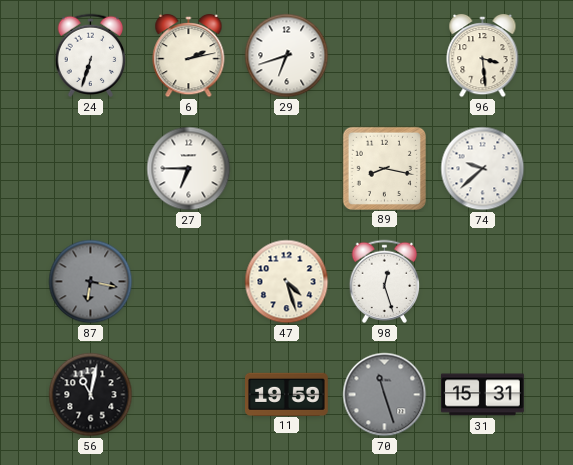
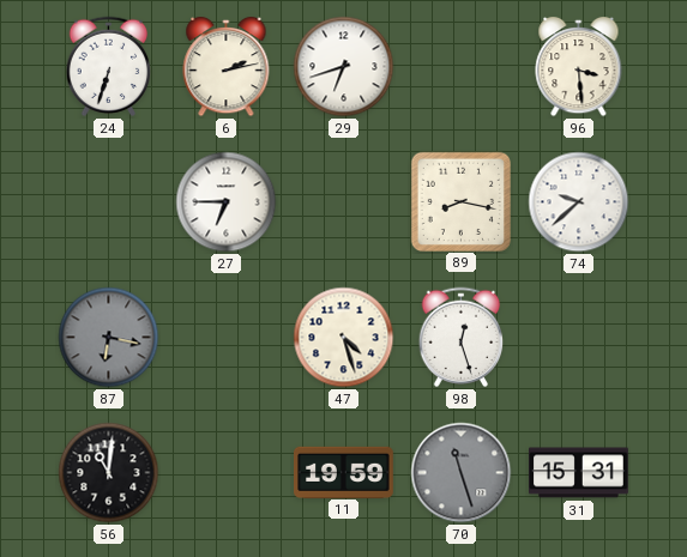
56: 11:02 -> 11:01
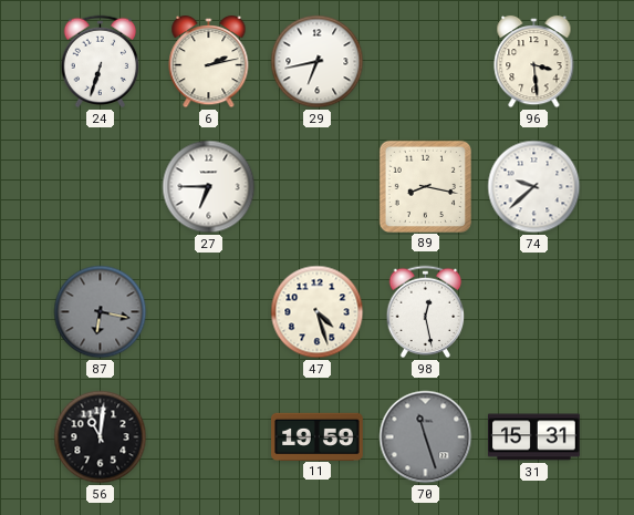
29: 6:42 -> 6:43
98: 12:27 -> 12:28
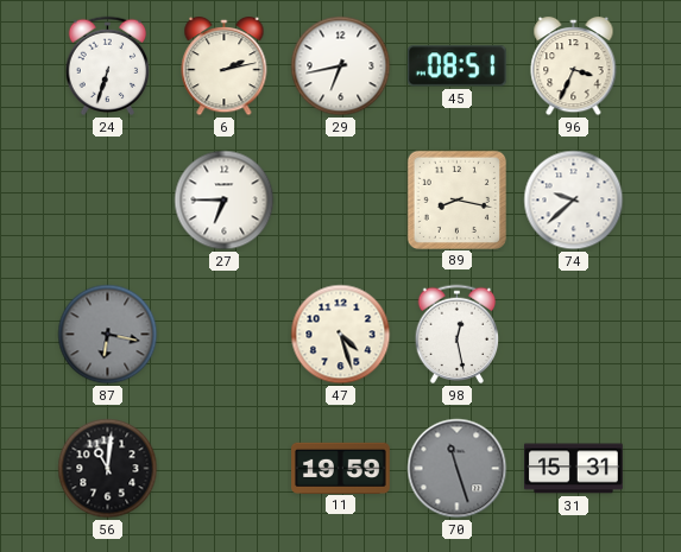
45: none -> 08:51
96: 3:29 -> 3:34
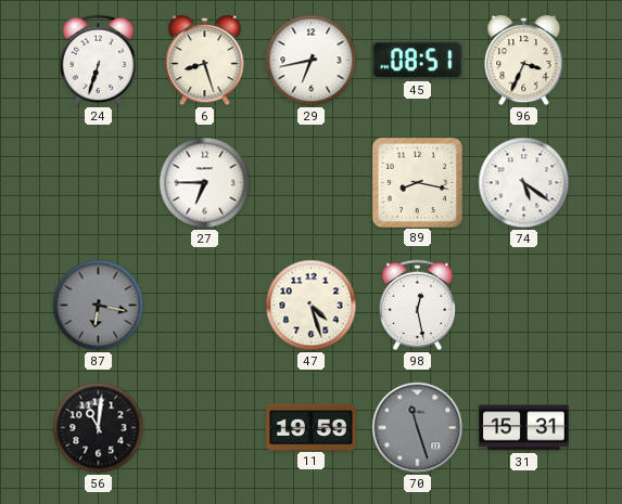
6: 2:13 -> 8:27
74: 9:38 -> 5:21
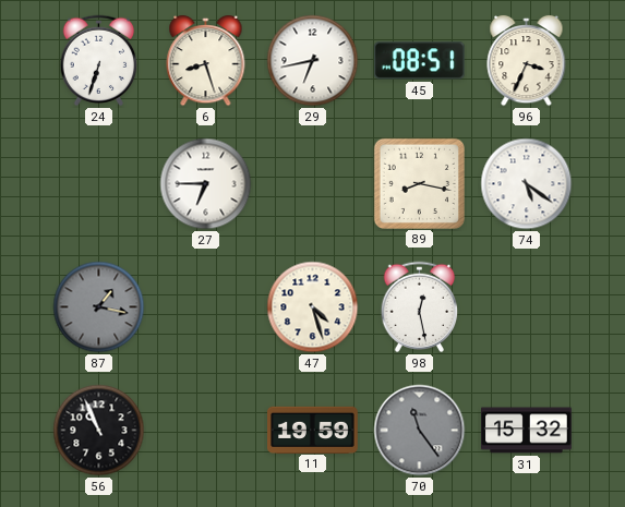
87: 6:17 -> 1:17
56: 11:01 -> 10:56
70: 11:27 -> 11:24
31: 15:31 -> 15:32
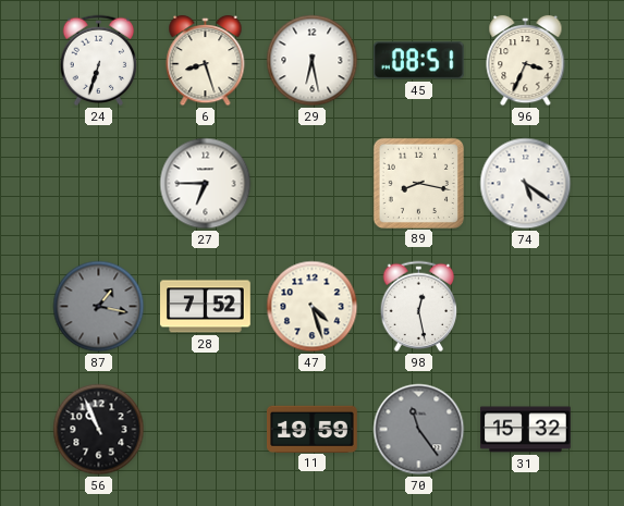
29: 6:43 -> 6:28
28: none -> 7:52
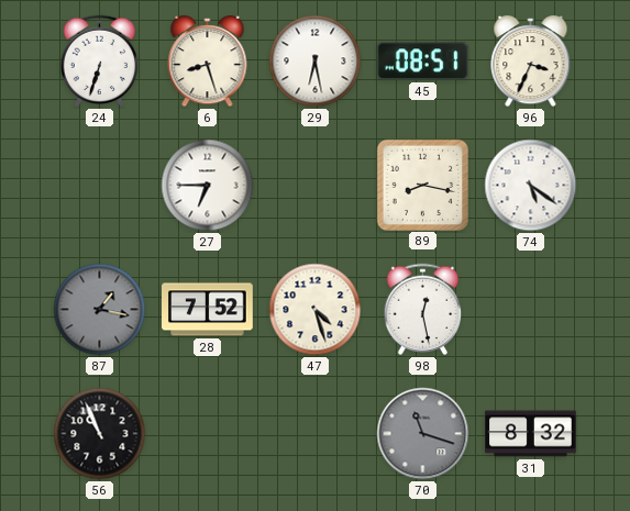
11: 19:59 -> none
70: 11:24 -> 11:18
31: 15:32 -> 8:32
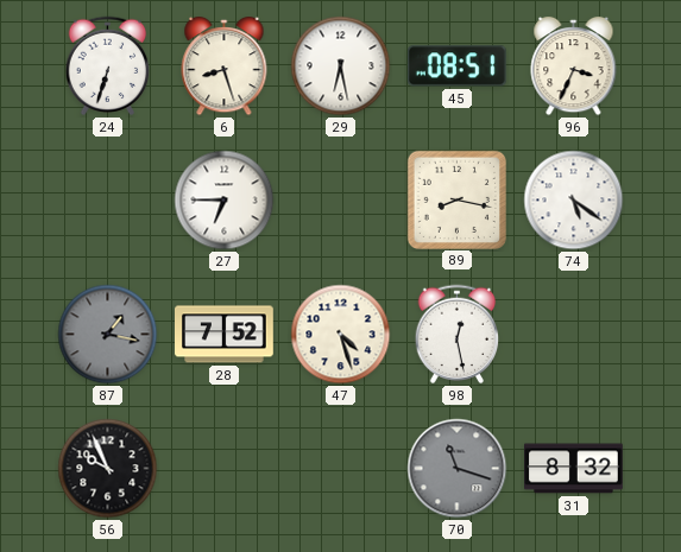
56: 10:56 -> 9:56
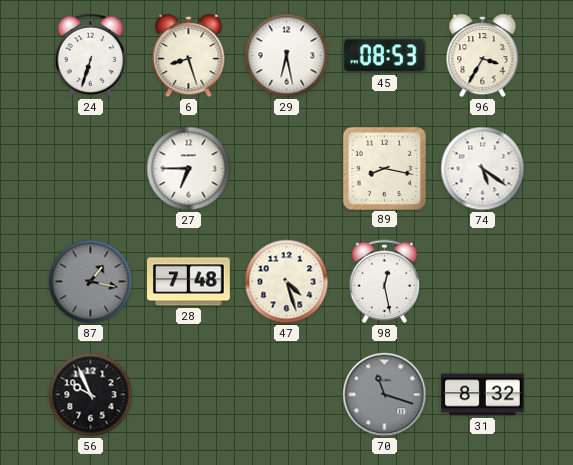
45: 08:51 -> 08:53
96: 3:34 -> 3:35
28: 7:52 -> 7:48
